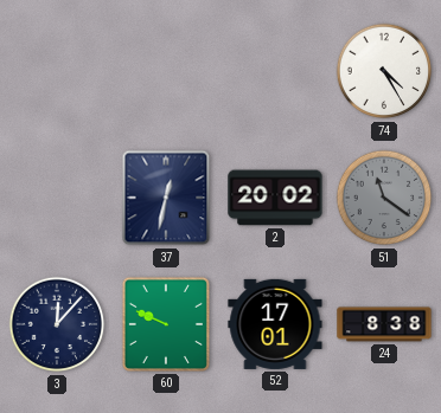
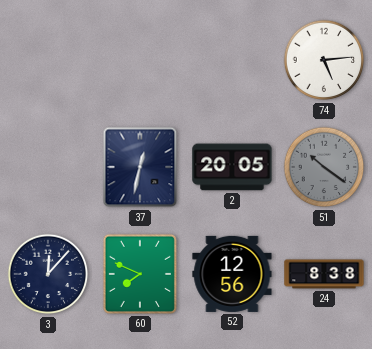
74: 4:25 -> 5:14
2: 20:02 -> 20:05
51: 11:21 -> 10:21
60: 9:49 -> 7:49
52: 17:01 -> 12:56
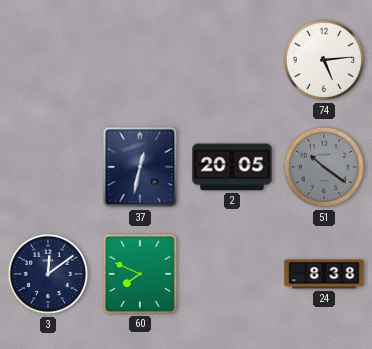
3: 12:07 -> 12:09
52: 12:56 -> none
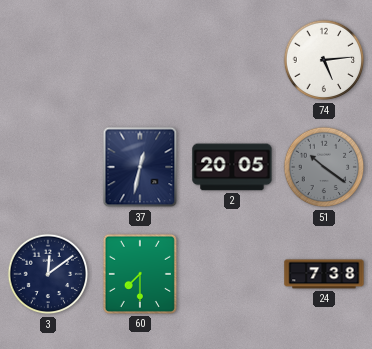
60: 7:49 -> 7:30
24: 8:38 -> 7:38
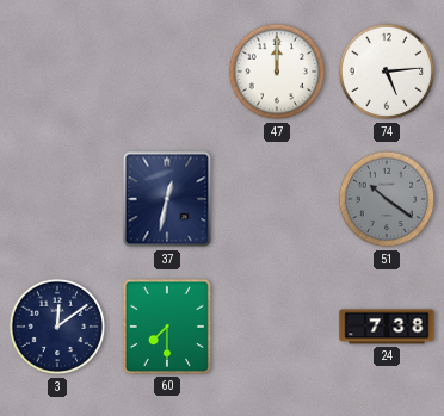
47: none -> 12:00
2: 20:05 -> none
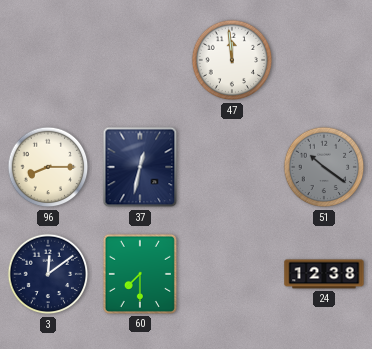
47: 12:00 -> 11:59
74: 5:14 -> none
96: none -> 8:15
24: 7:38 -> 12:38
